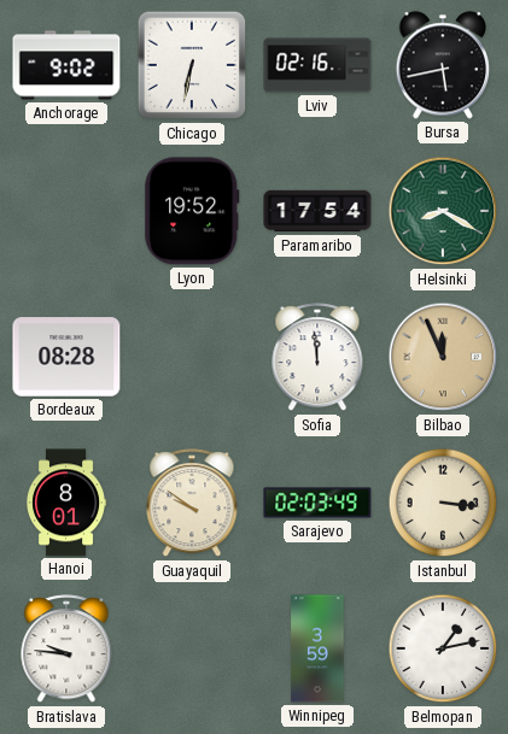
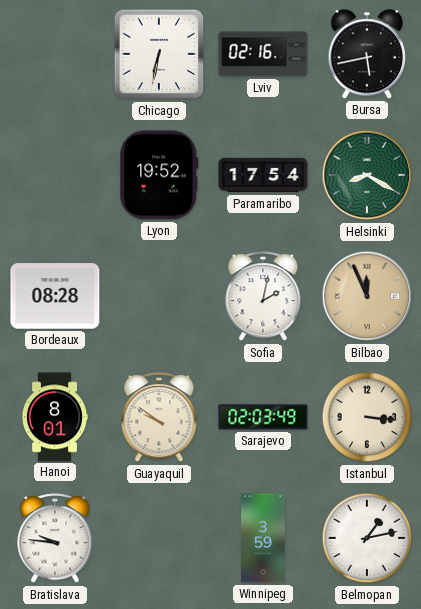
Anchorage: 9:02 -> none
Sofia: 11:59 -> 2:02
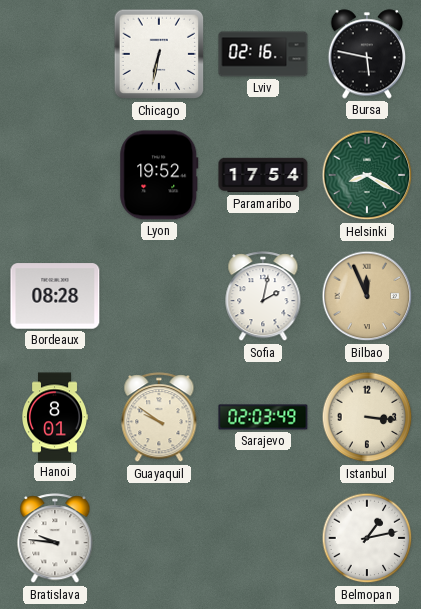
Bursa: 5:43 -> 5:47
Winnipeg: 3:59 -> none
